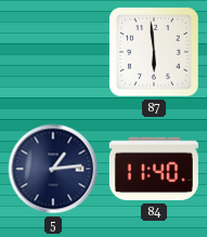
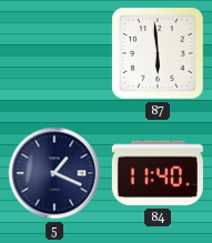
5: 1:14 -> 1:19
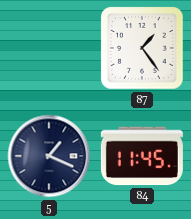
87: 5:59 -> 1:24
84: 11:40 -> 11:45
